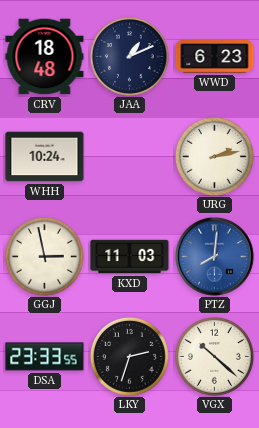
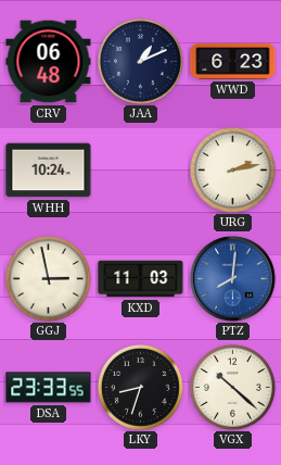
CRV: 18:48 -> 06:48
LKY: 2:33 -> 8:33
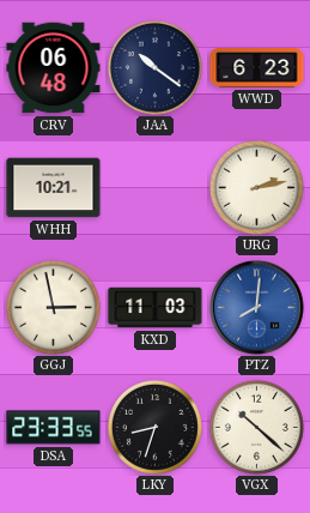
JAA: 1:11 -> 10:21
WHH: 10:24 -> 10:21
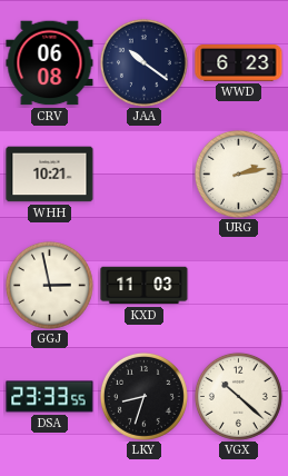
CRV: 06:48 -> 06:08
PTZ: 8:01 -> none
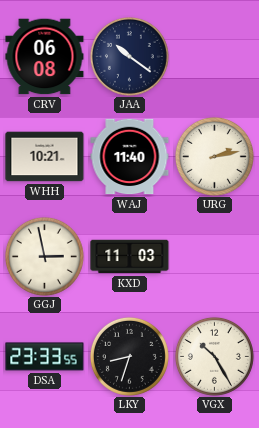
WWD: 6:23 -> none
WAJ: none -> 11:40
VGX: 10:22 -> 10:25
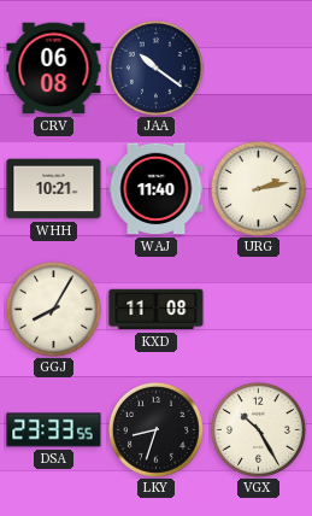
GGJ: 2:58 -> 8:05
KXD: 11:03 -> 11:08
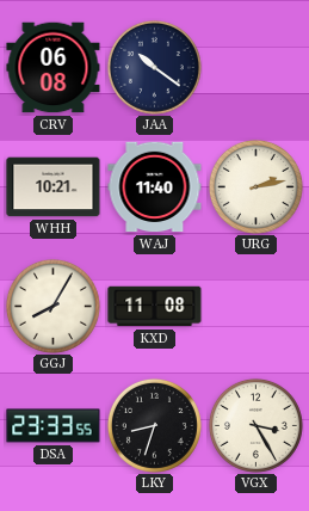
VGX: 10:25 -> 3:25
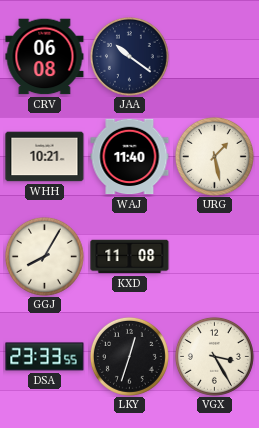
URG: 2:13 -> 1:28
LKY: 8:33 -> 12:33
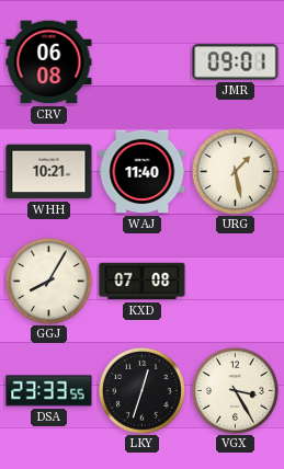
JAA: 10:21 -> none
JMR: none -> 09:01
KXD: 11:08 -> 07:08
